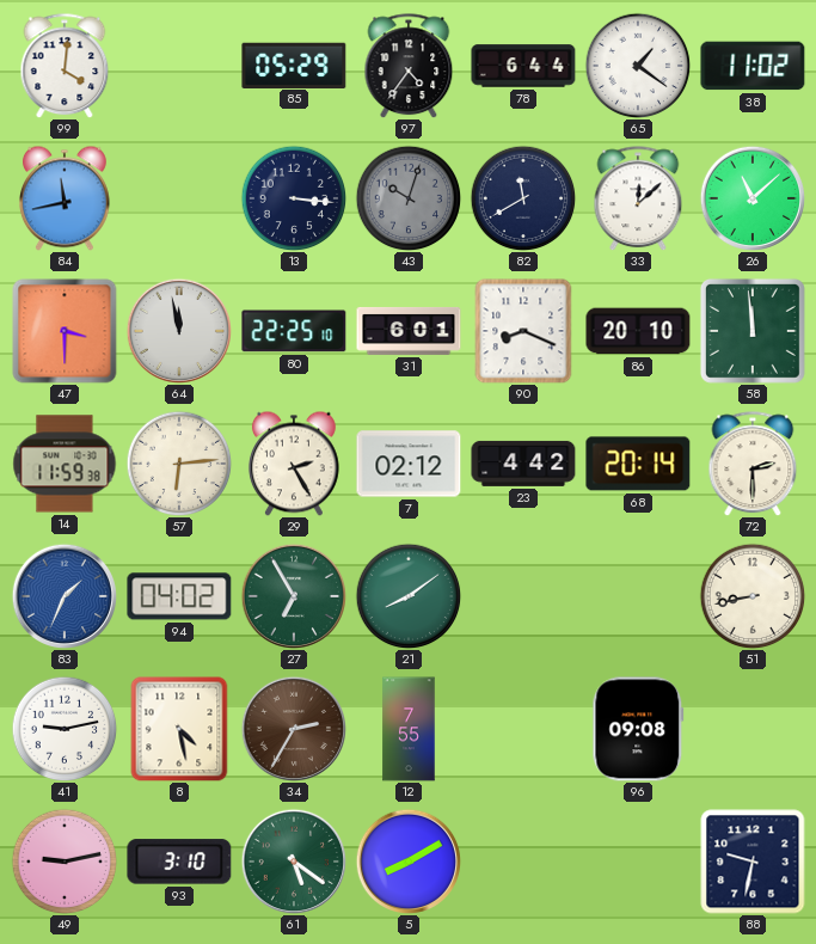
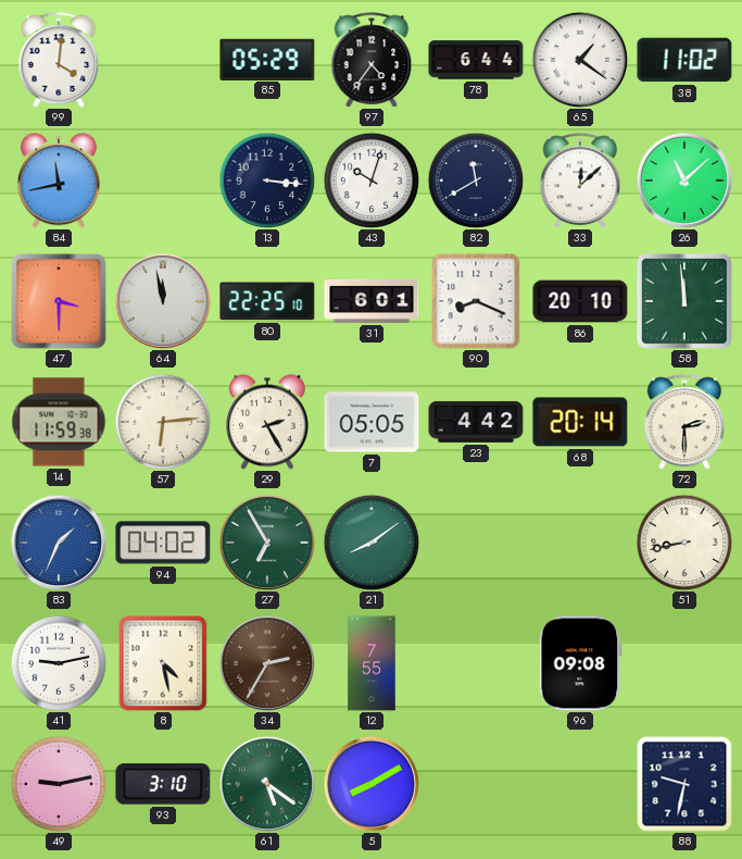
43 dial: grey -> white
7: 02:12 -> 05:05
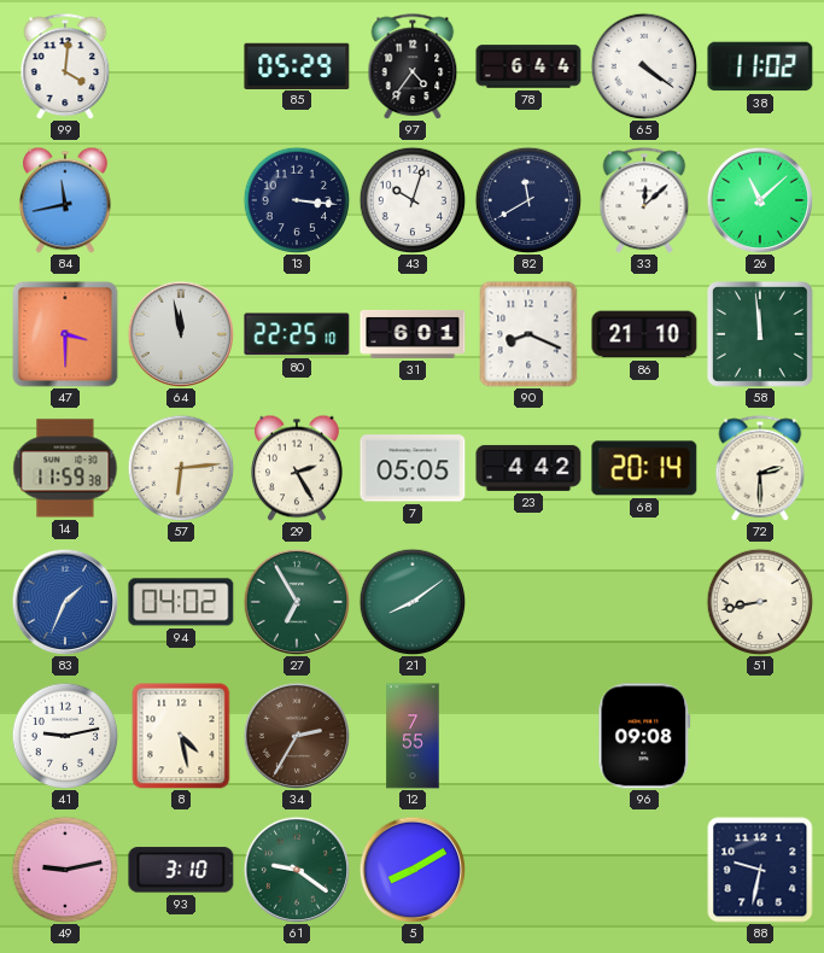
65: 1:21 -> 4:21
86: 20:10 -> 21:10
61: 5:21 -> 9:21
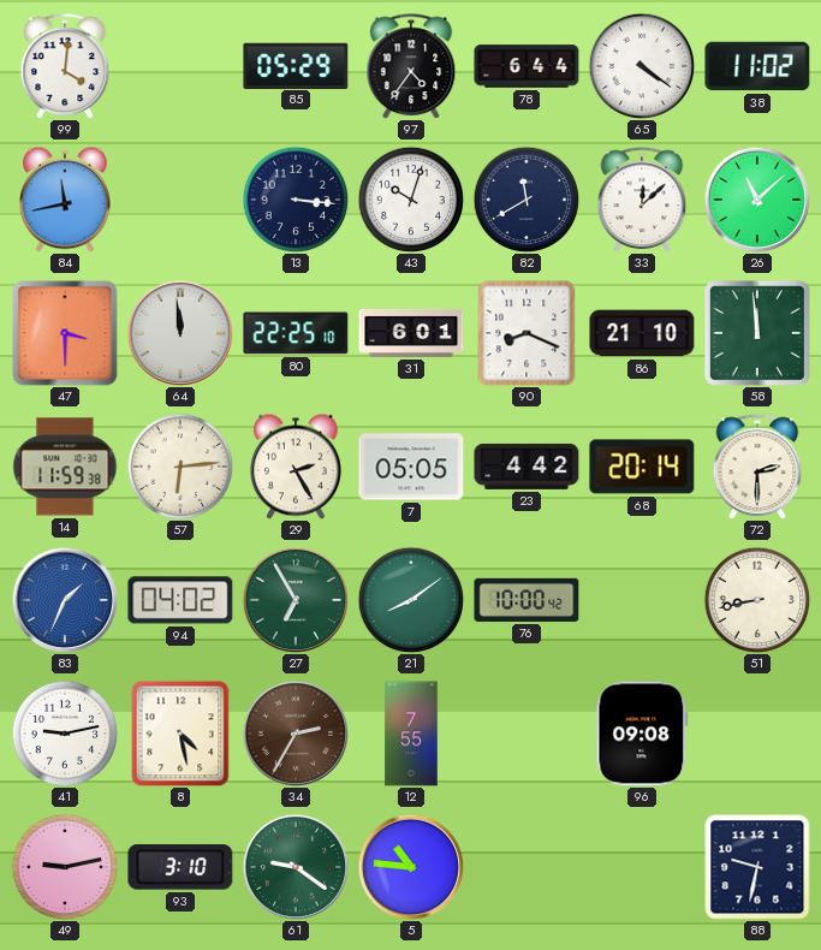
64: 11:58 -> 11:59
76: none -> 10:00
5: 8:10 -> 10:46
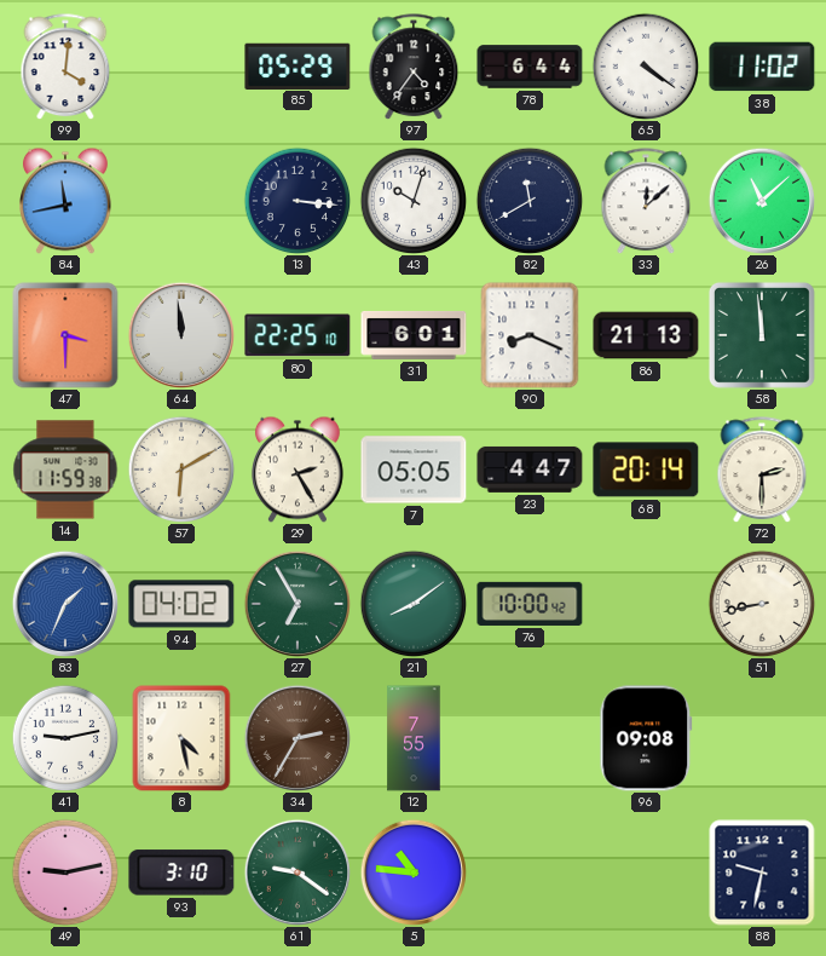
86: 21:10 -> 21:13
57: 6:14 -> 6:10
23: 4:42 -> 4:47
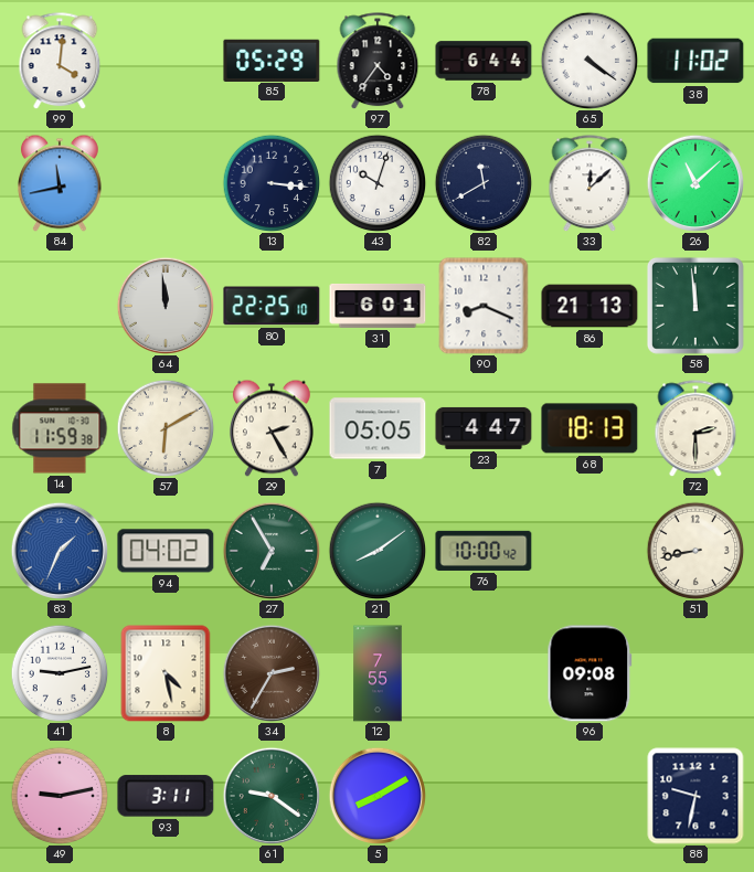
47: 3:30 -> none
68: 20:14 -> 18:13
93: 3:10 -> 3:11
5: 10:46 -> 8:10
